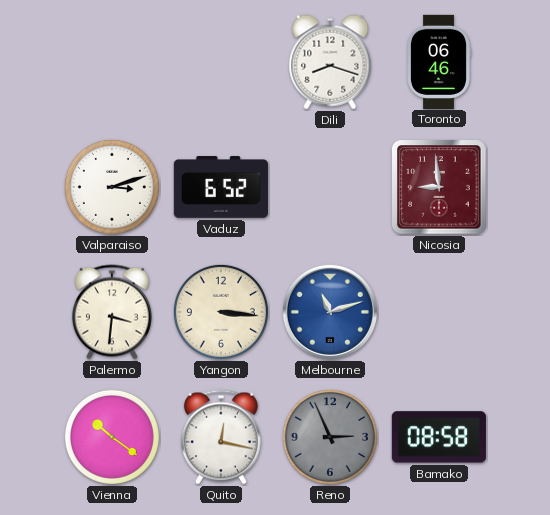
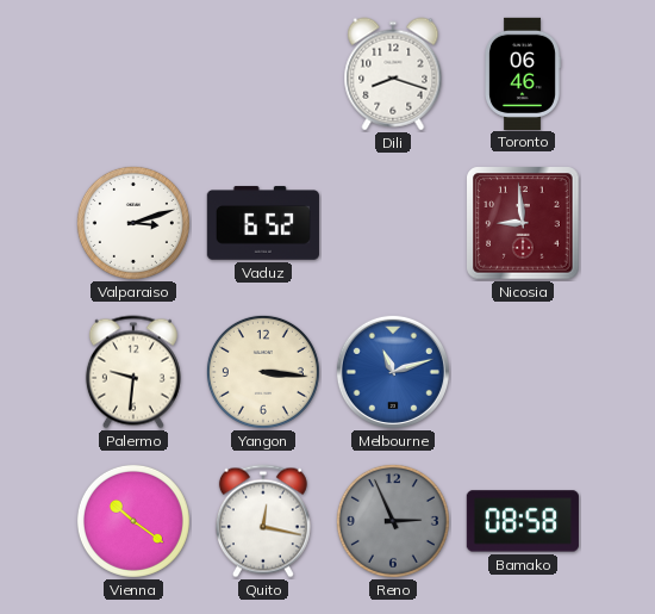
Palermo: 3:31 -> 9:31
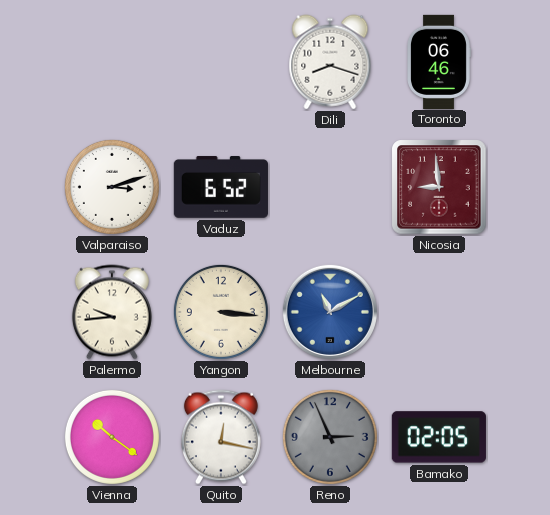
Palermo: 9:31 -> 9:44
Melbourne: 11:12 -> 11:10
Bamako: 08:58 -> 02:05
